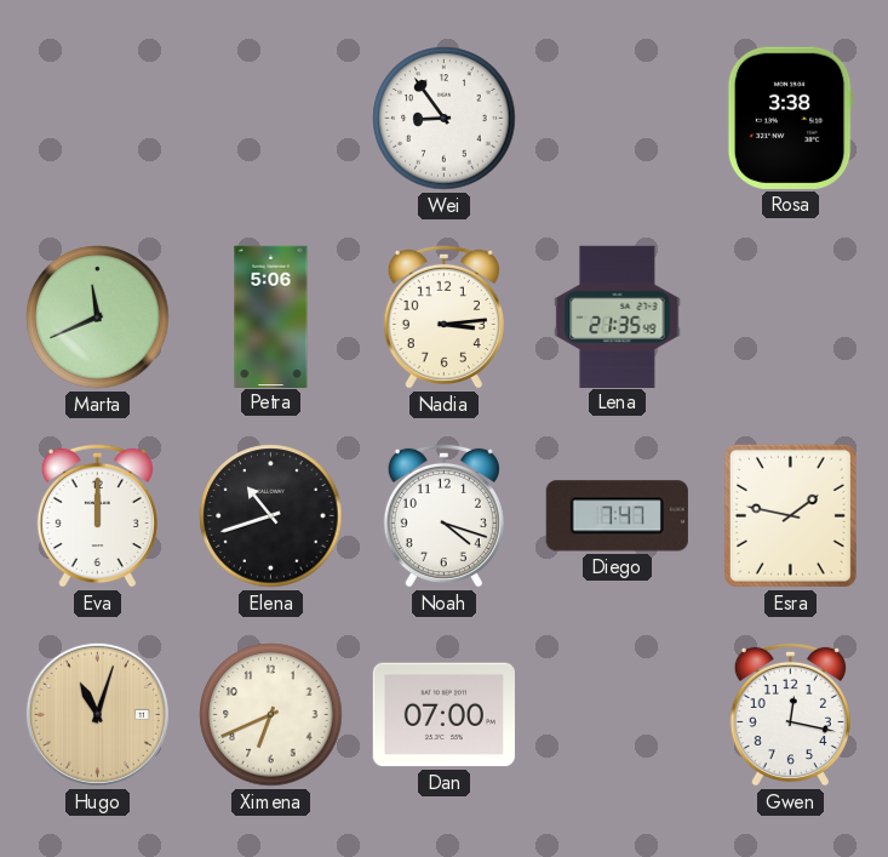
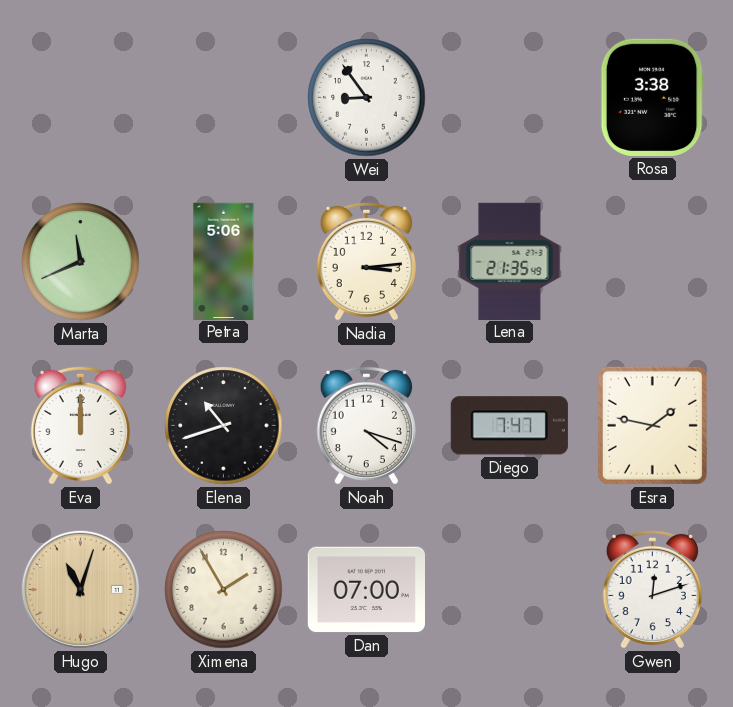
Ximena: 6:41 -> 1:55
Gwen: 12:17 -> 12:12
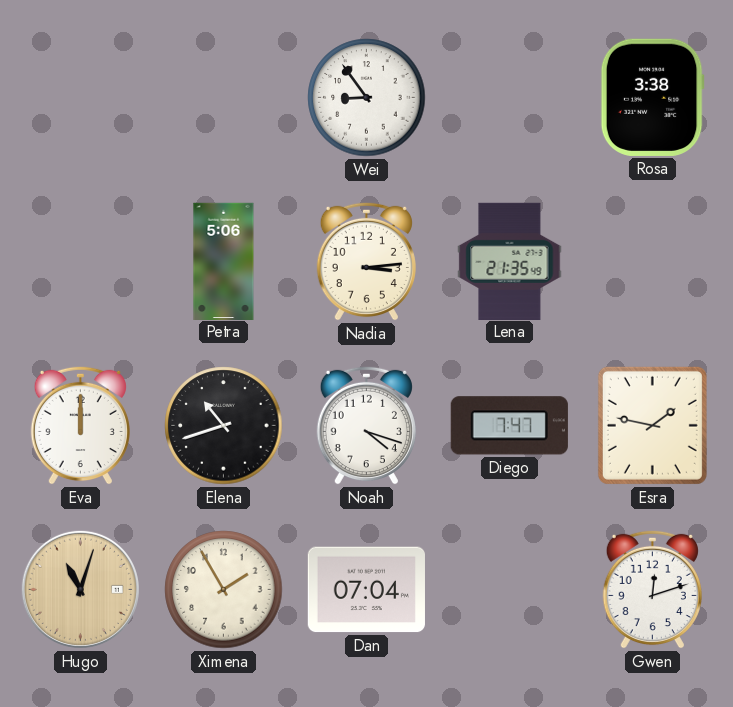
Marta: 11:41 -> none
Dan: 07:00 -> 07:04
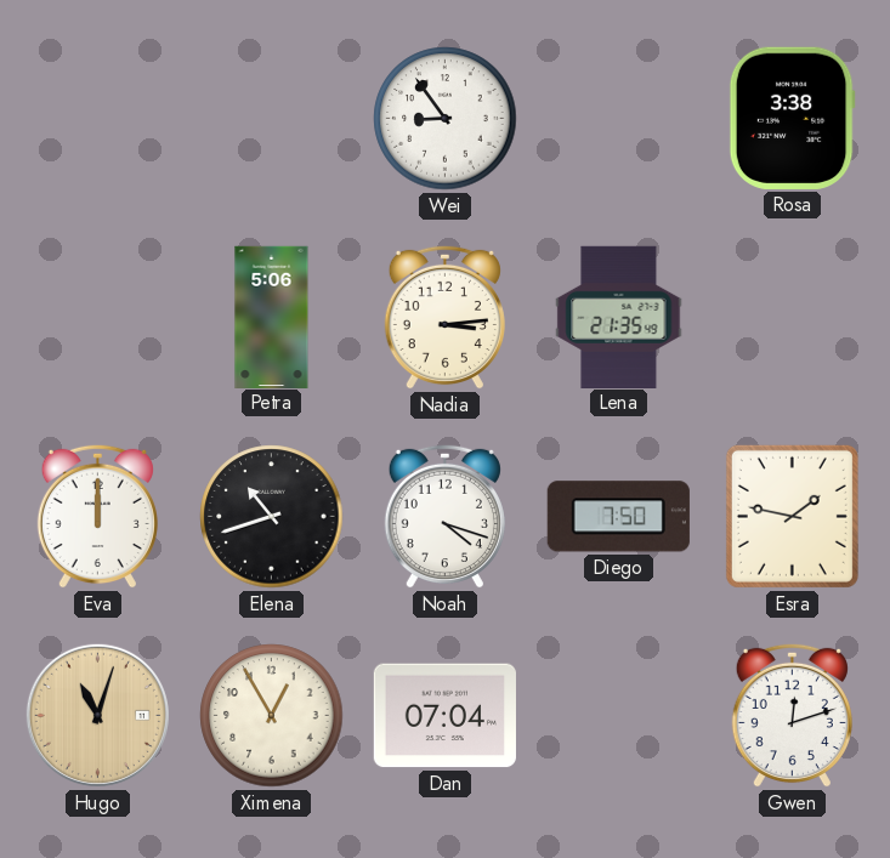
Diego: 7:47 -> 7:50
Ximena: 1:55 -> 12:55
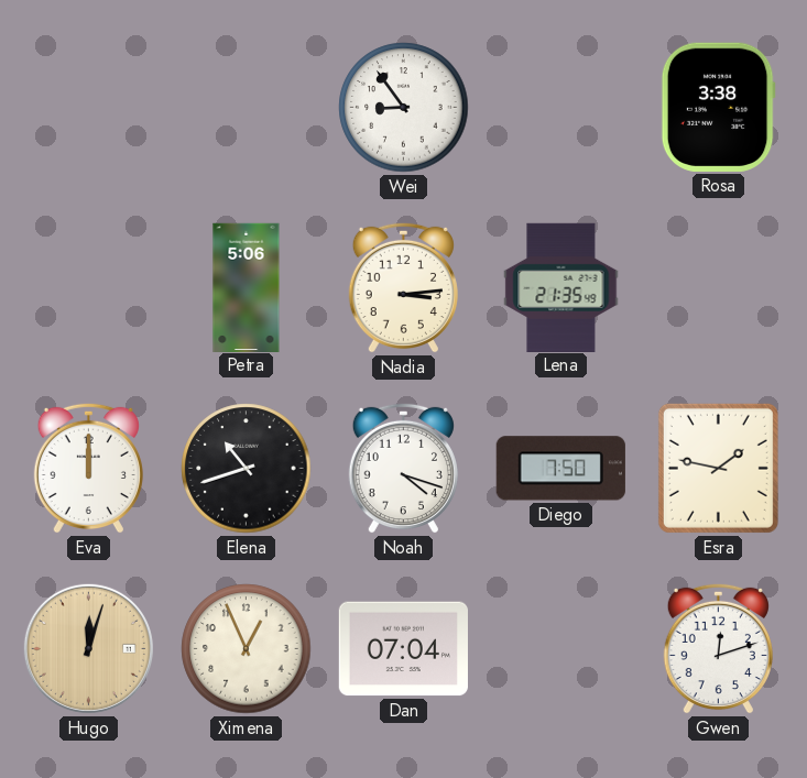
Hugo: 11:03 -> 12:03
Ximena: 12:55 -> 12:56
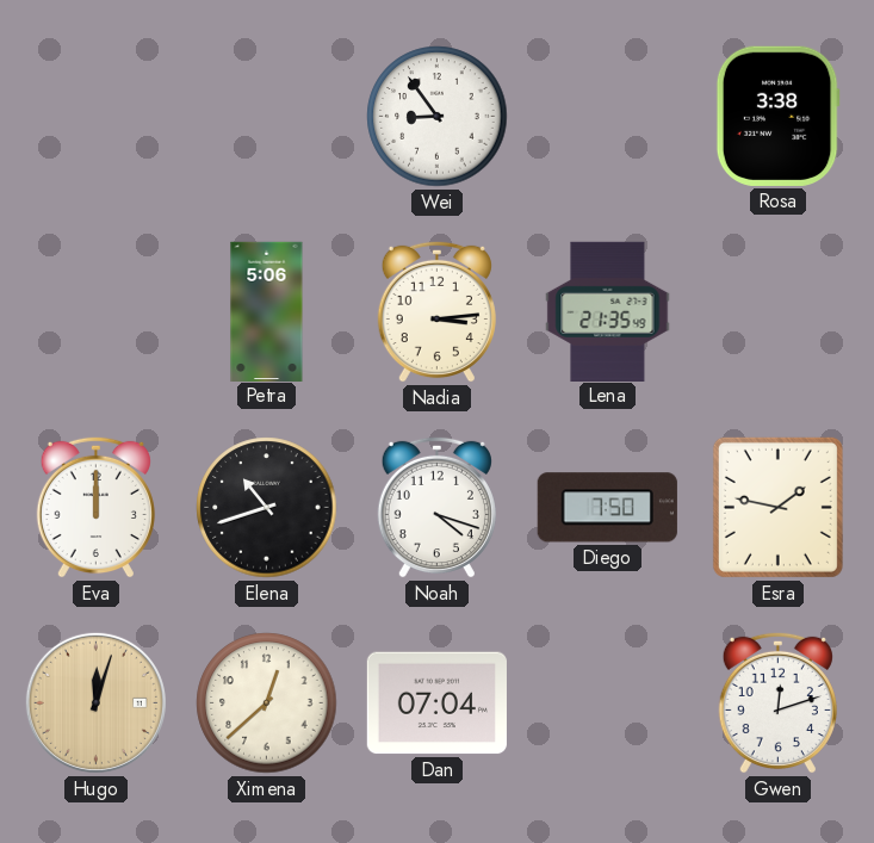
Ximena: 12:56 -> 12:38
